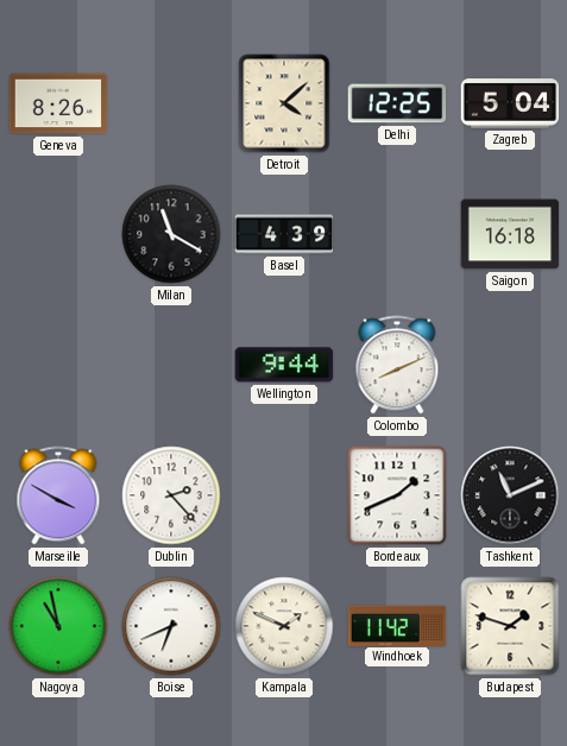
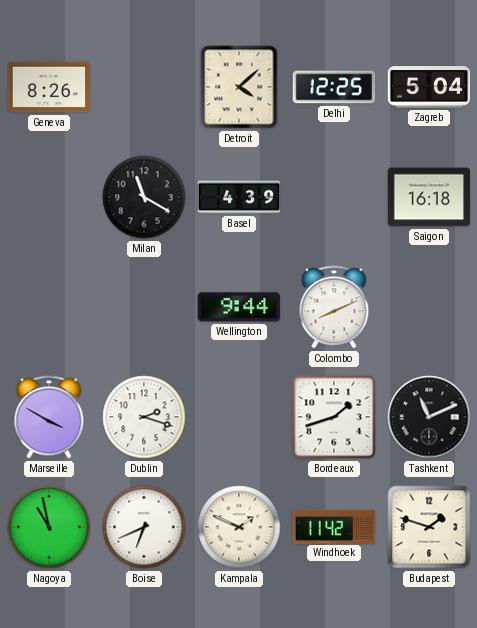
Dublin: 2:23 -> 2:18
Bordeaux: 1:41 -> 1:42
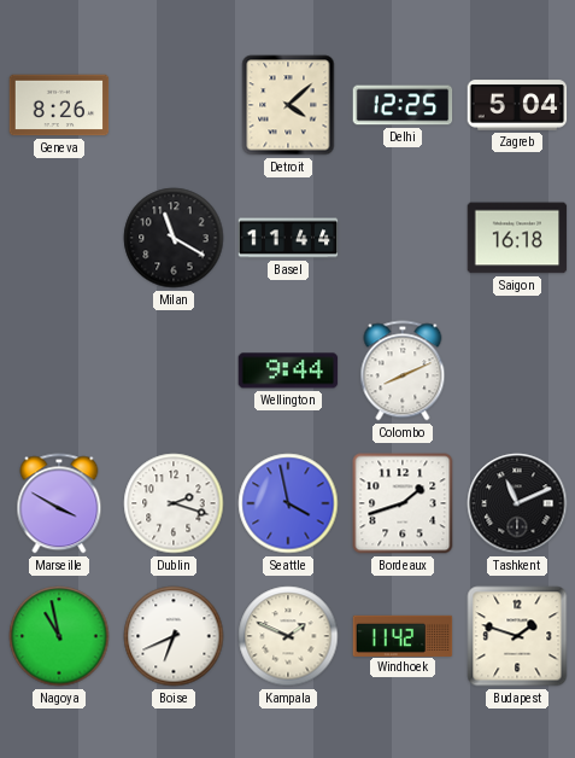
Basel: 4:39 -> 11:44
Seattle: none -> 3:58
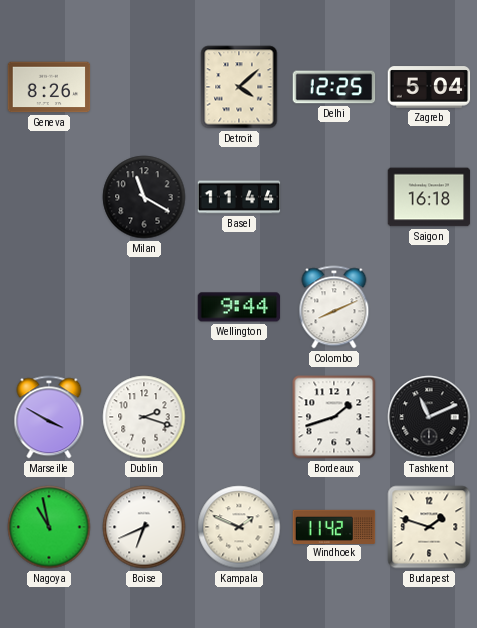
Seattle: 3:58 -> none
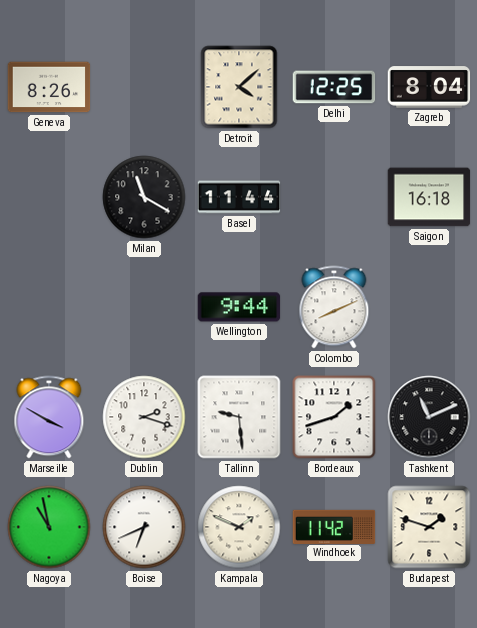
Zagreb: 5:04 -> 8:04
Tallinn: none -> 9:29
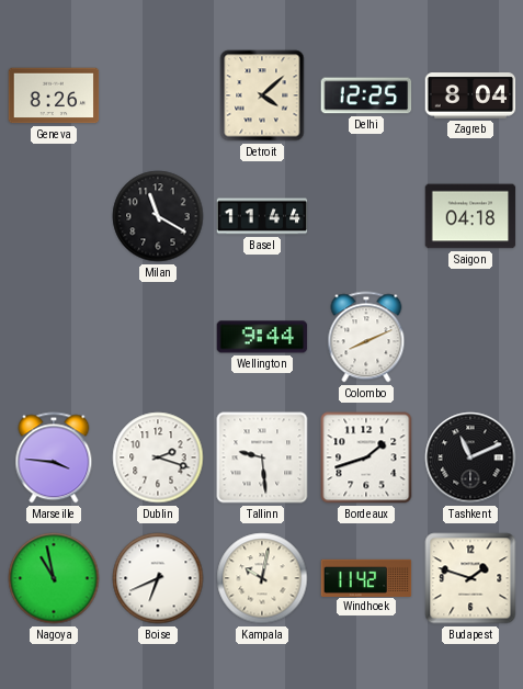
Saigon: 16:18 -> 04:18
Marseille: 3:50 -> 3:46
Kampala: 1:49 -> 10:02
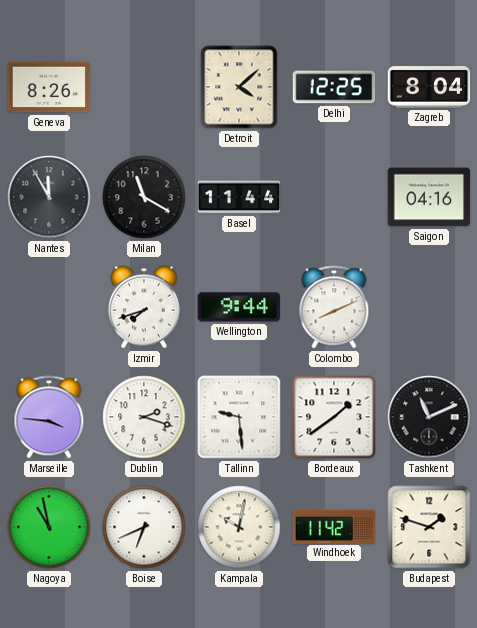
Nantes: none -> 11:55
Saigon: 04:18 -> 04:16
Izmir: none -> 7:42
Bordeaux: 1:42 -> 1:39
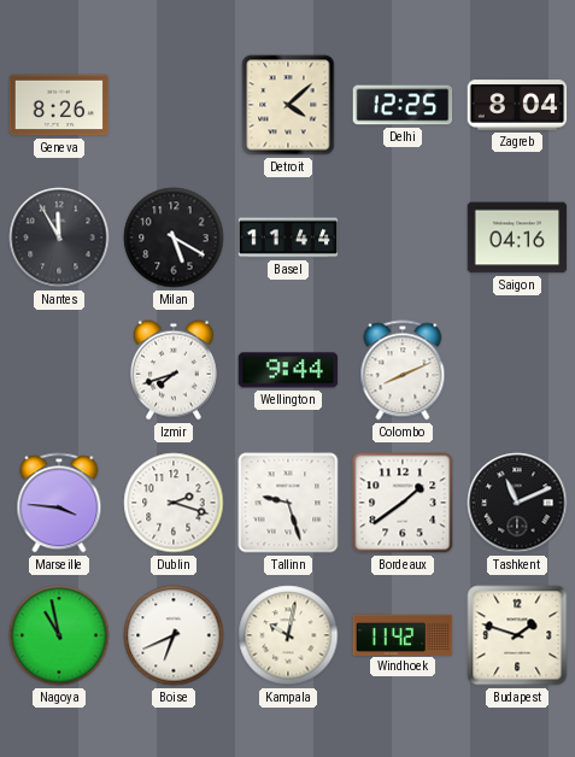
Milan: 11:20 -> 5:20
Tallinn: 9:29 -> 9:27
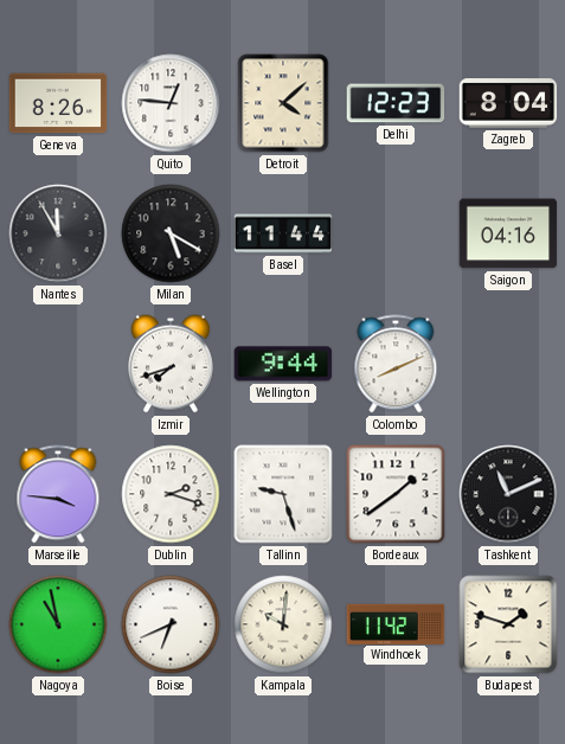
Quito: none -> 12:46
Delhi: 12:25 -> 12:23
Kampala: 10:02 -> 10:01
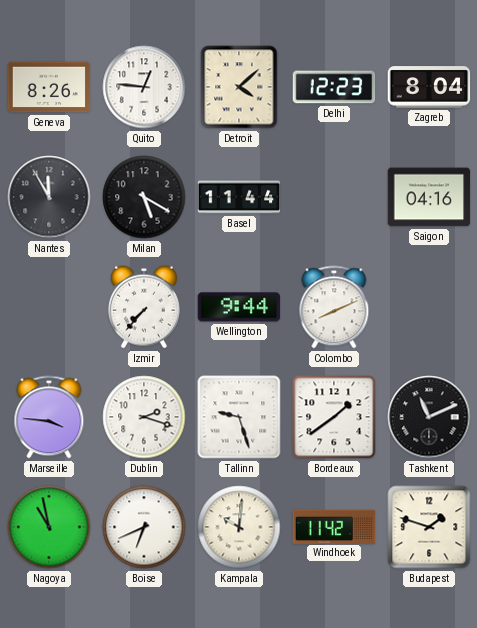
Izmir: 7:42 -> 7:37
